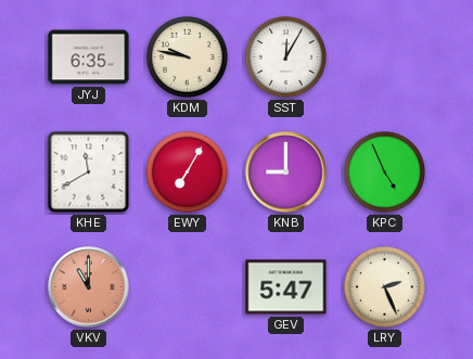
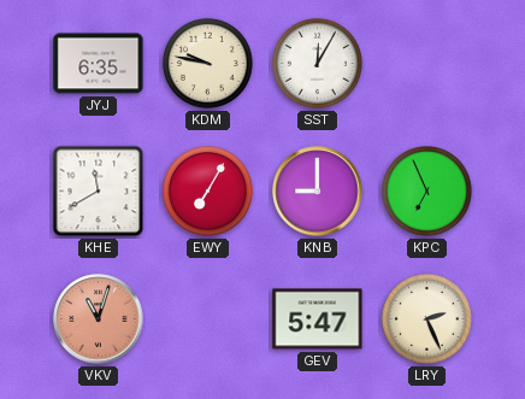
KPC: 4:56 -> 6:56
VKV: 11:00 -> 11:03
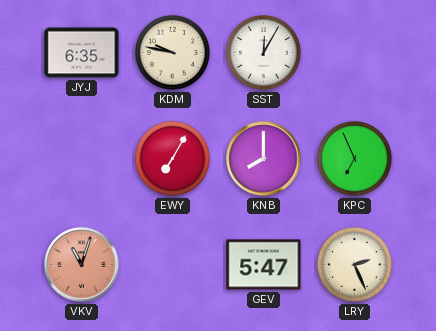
KHE: 11:40 -> none
KNB: 9:00 -> 8:00
